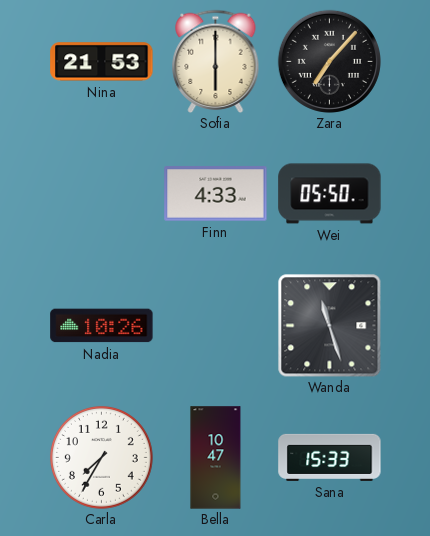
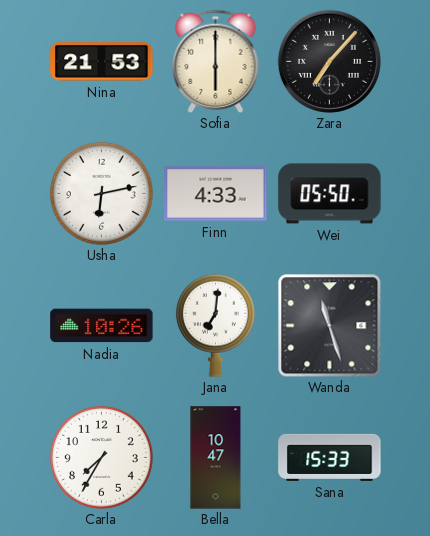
Usha: none -> 6:13
Jana: none -> 7:01
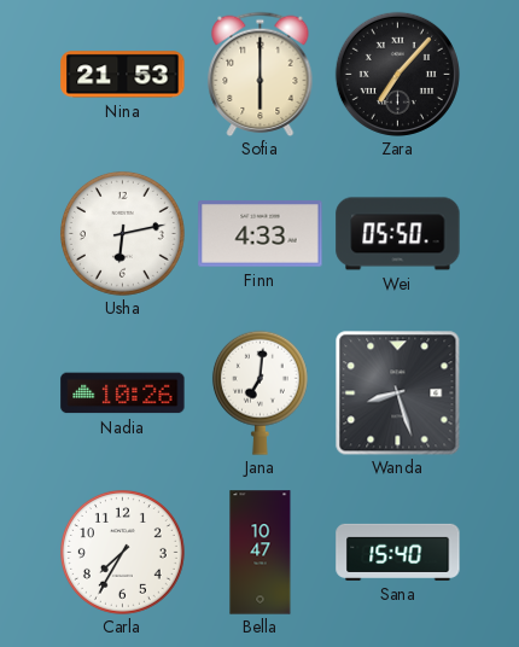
Wanda: 11:27 -> 8:27
Sana: 15:33 -> 15:40
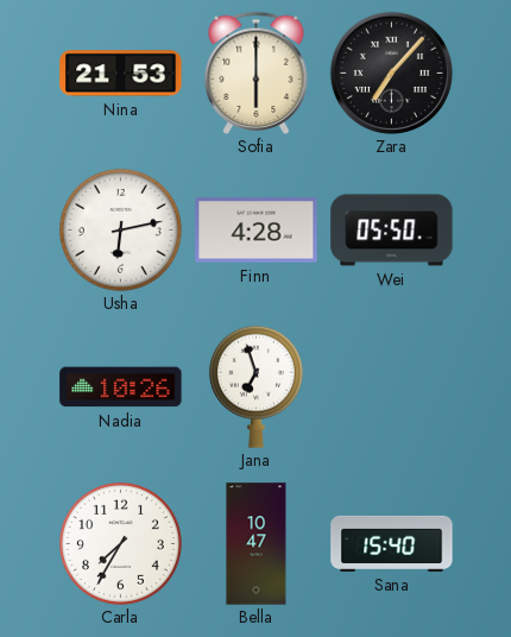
Finn: 4:33 -> 4:28
Jana: 7:01 -> 6:57
Wanda: 8:27 -> none
